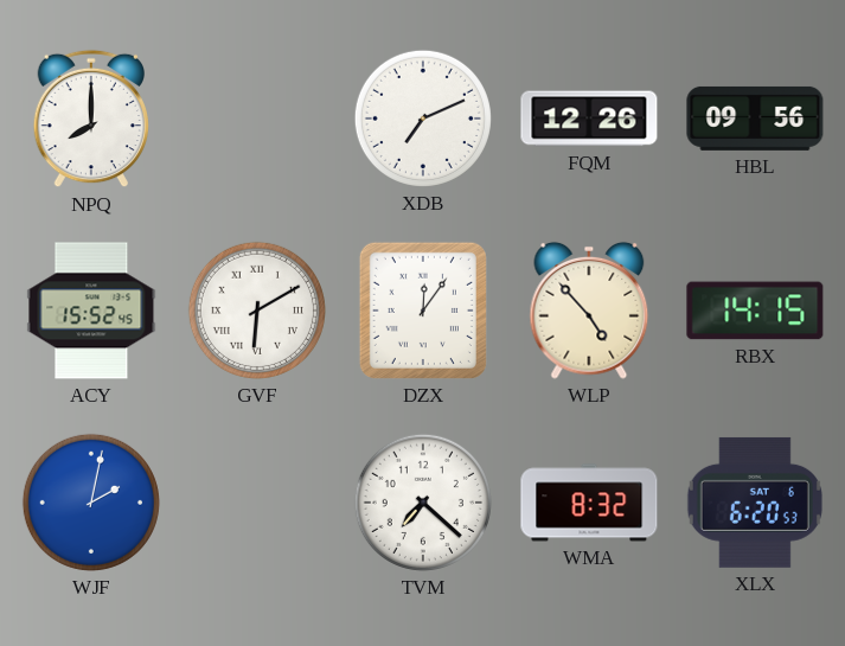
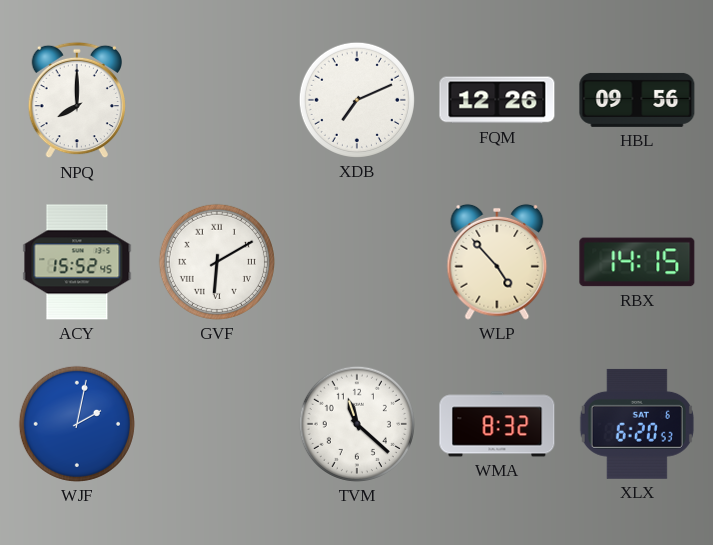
DZX: 12:06 -> none
TVM: 7:22 -> 11:22
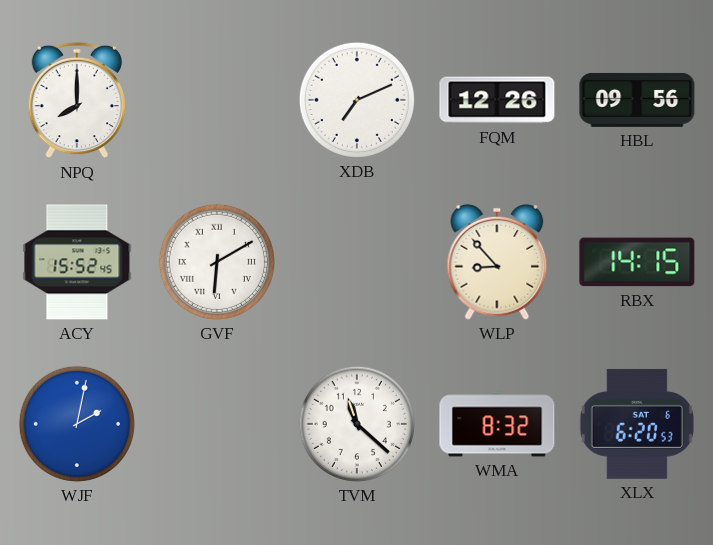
WLP: 4:53 -> 8:53
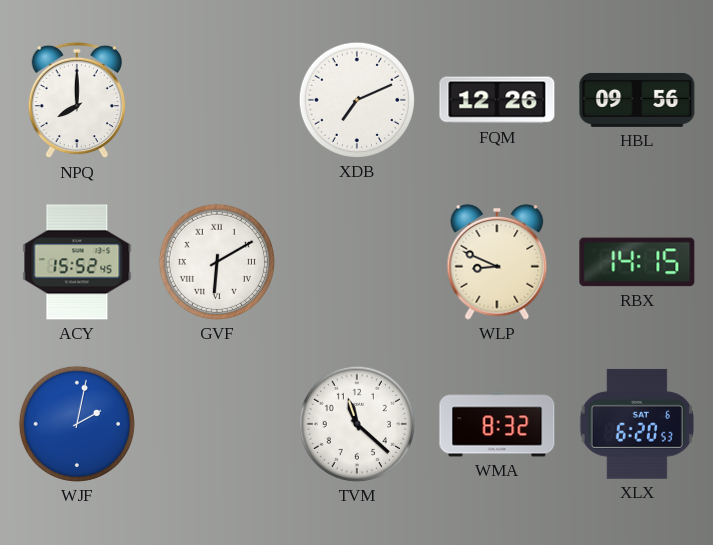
WLP: 8:53 -> 8:49
